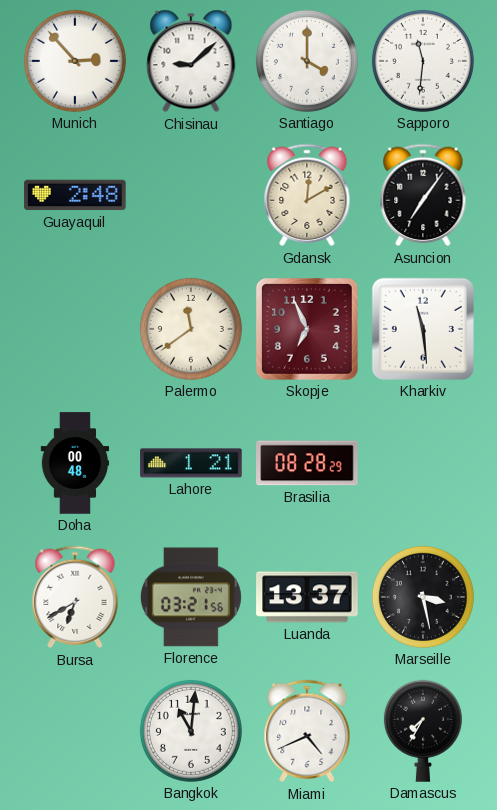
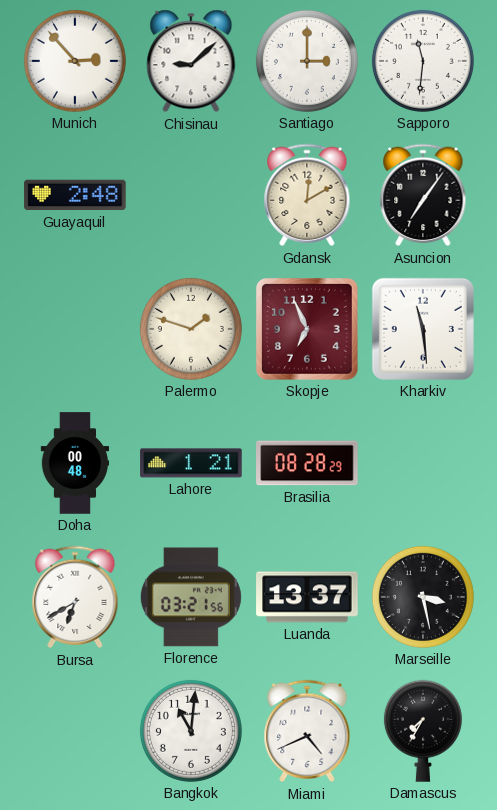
Santiago: 4:00 -> 3:00
Palermo: 11:39 -> 1:48
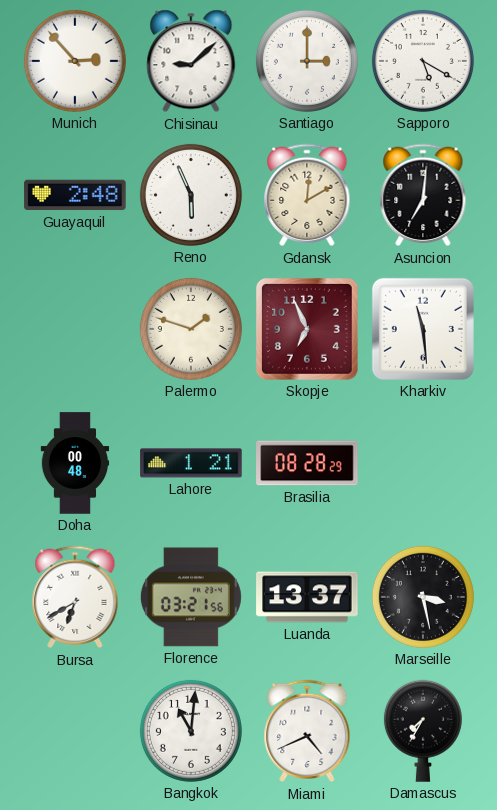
Sapporo: 11:31 -> 5:20
Reno: none -> 5:56
Asuncion: 7:06 -> 7:01
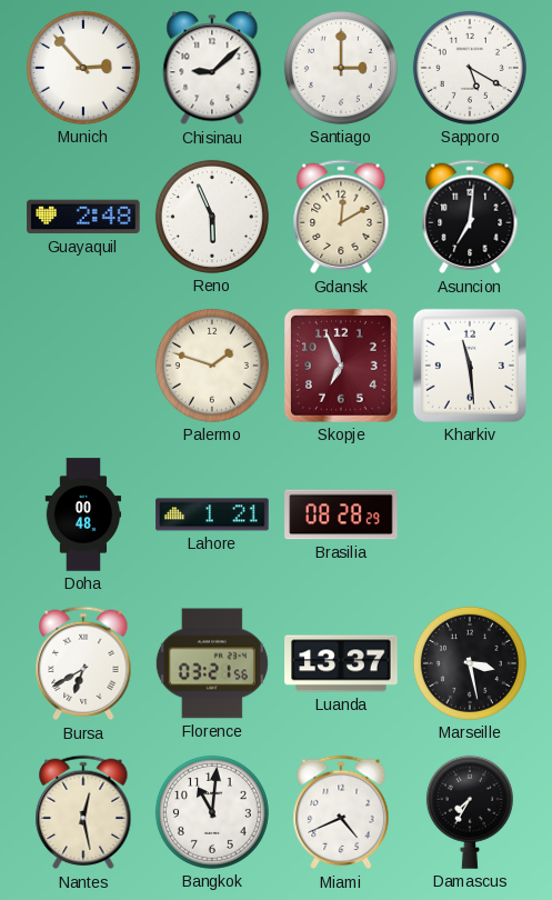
Nantes: none -> 12:28
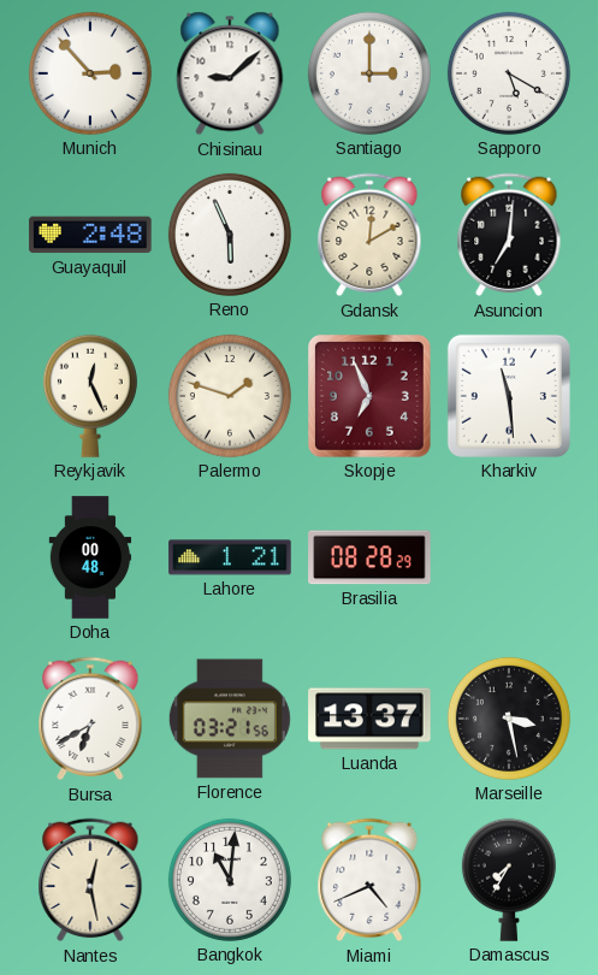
Reykjavik: none -> 12:26
